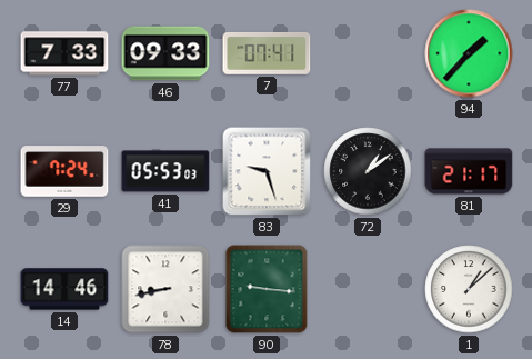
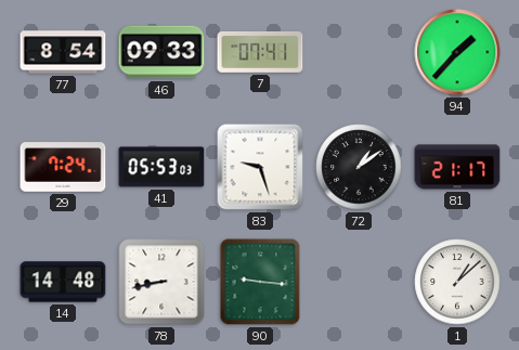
77: 7:33 -> 8:54
14: 14:46 -> 14:48
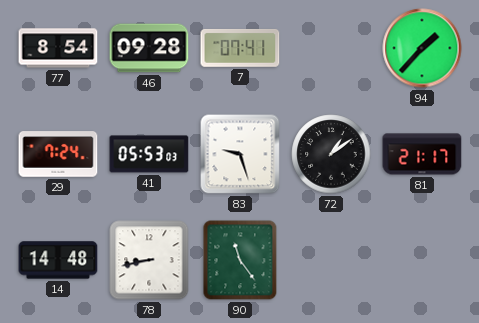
46: 09:33 -> 09:28
90: 9:16 -> 11:24
1: 1:08 -> none
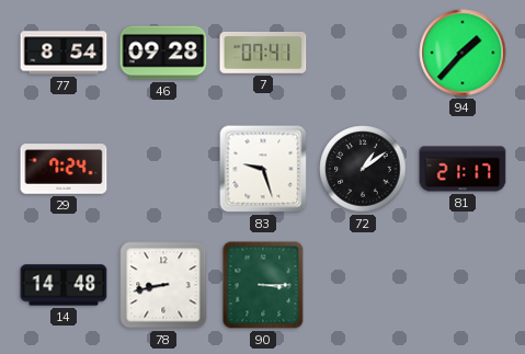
41: 05:53 -> none
90: 11:24 -> 3:15
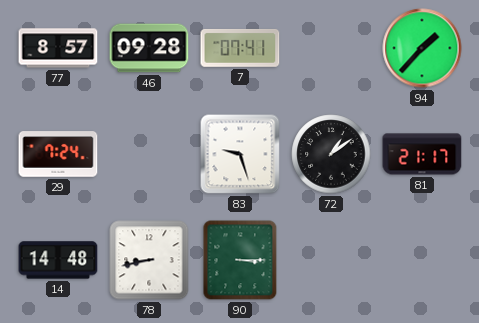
77: 8:54 -> 8:57
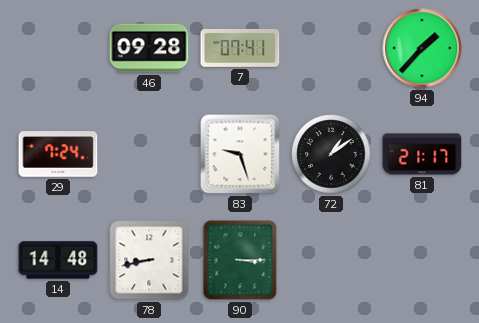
77: 8:57 -> none
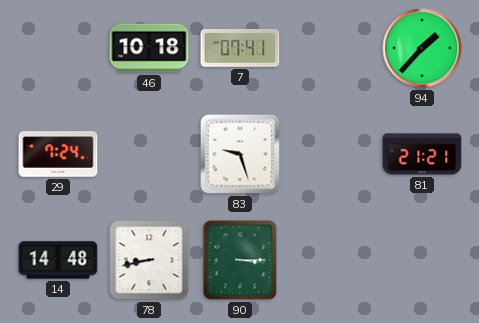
46: 09:28 -> 10:18
72: 1:09 -> none
81: 21:17 -> 21:21
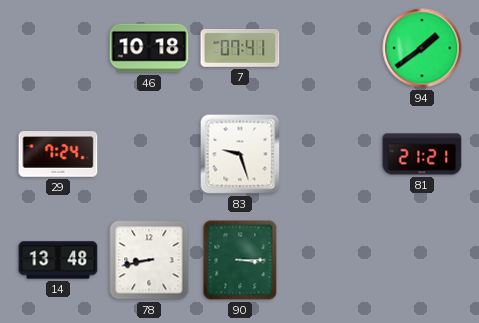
94: 1:37 -> 1:39
14: 14:48 -> 13:48
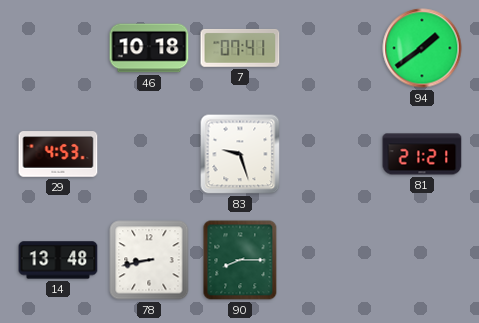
29: 7:24 -> 4:53
90: 3:15 -> 8:15
